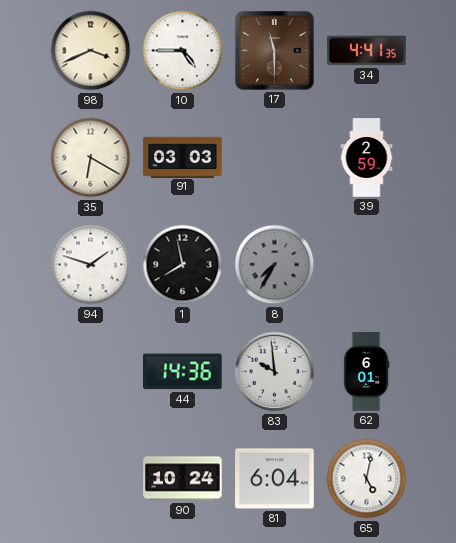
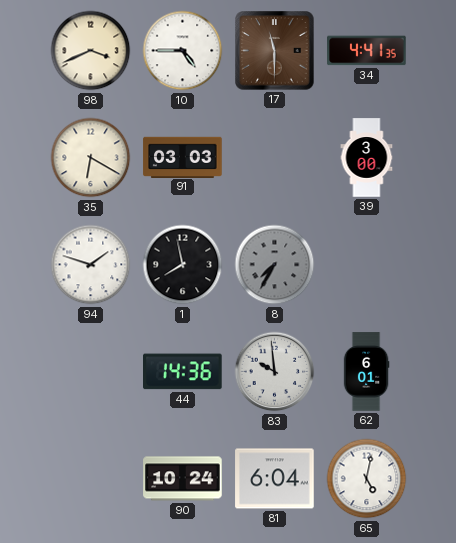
39: 2:59 -> 3:00
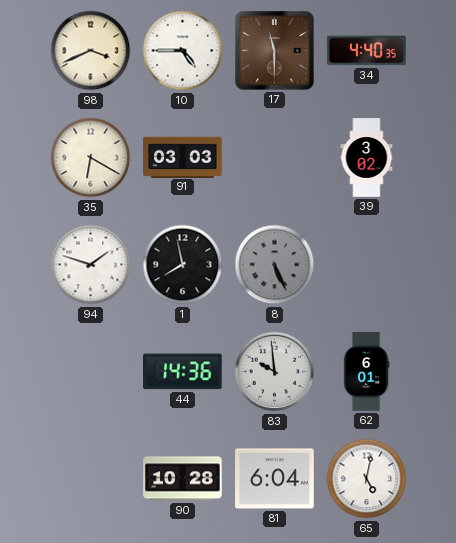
34: 4:41 -> 4:40
39: 3:00 -> 3:02
8: 7:35 -> 5:26
90: 10:24 -> 10:28
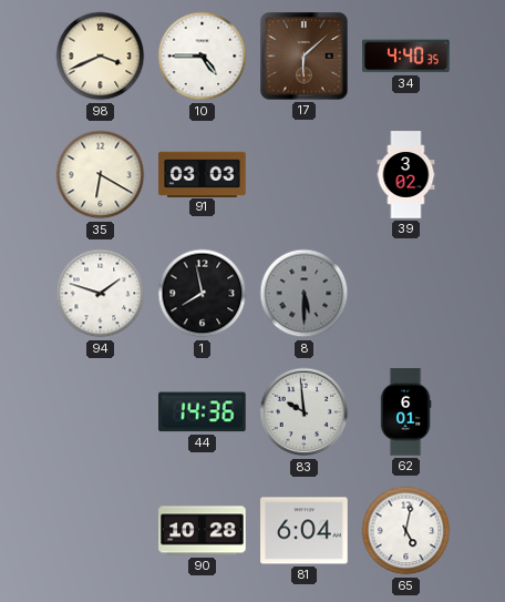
17: 11:30 -> 6:08
8: 5:26 -> 5:30
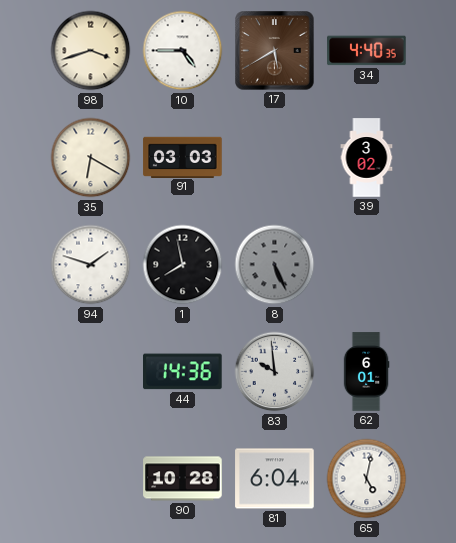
98: 3:41 -> 3:42
17: 6:08 -> 5:40
8: 5:30 -> 5:26
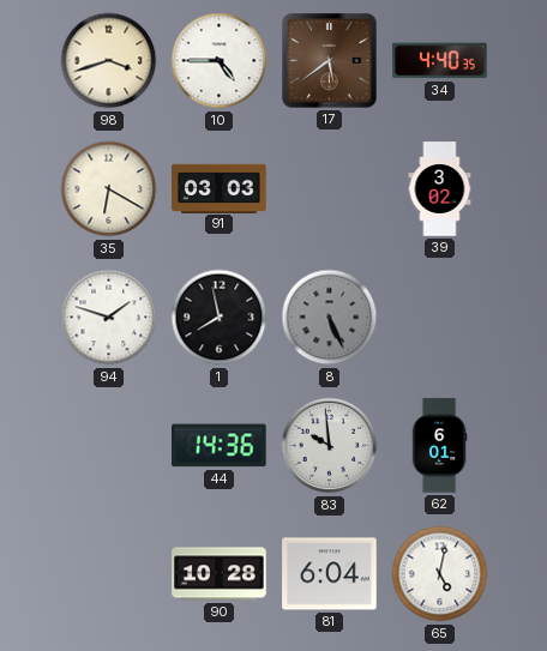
17: 5:40 -> 5:39
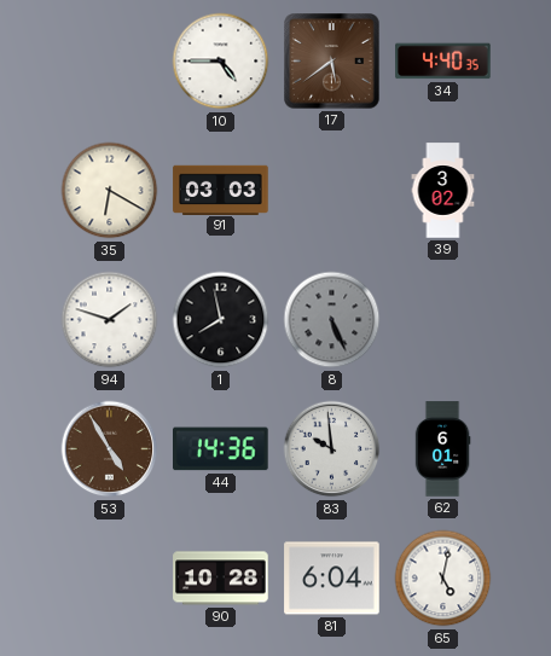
98: 3:42 -> none
53: none -> 4:55
